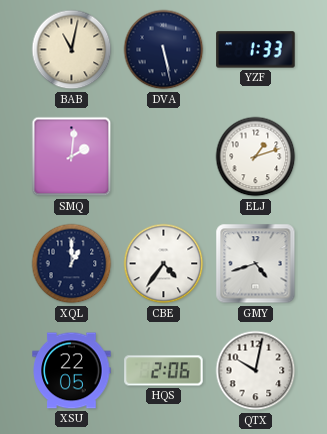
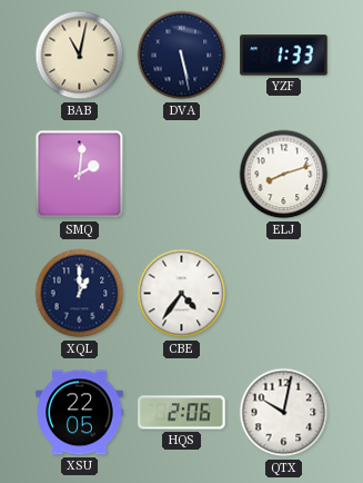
ELJ: 1:12 -> 8:12
GMY: 4:42 -> none
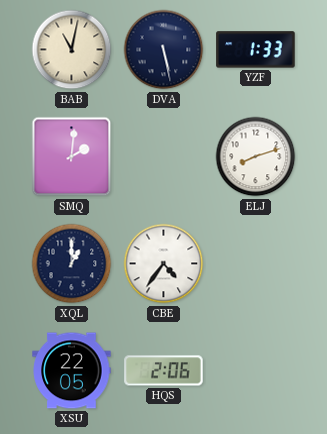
QTX: 10:02 -> none
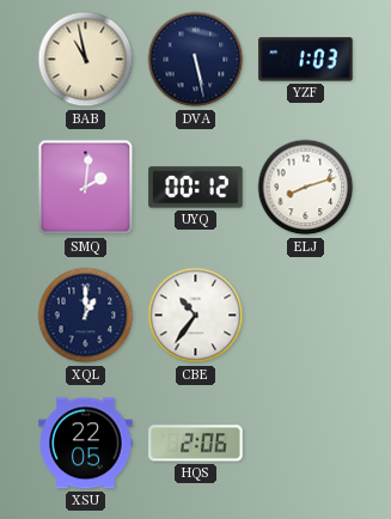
BAB: 11:02 -> 10:58
YZF: 1:33 -> 1:03
UYQ: none -> 00:12
CBE: 4:36 -> 10:36
